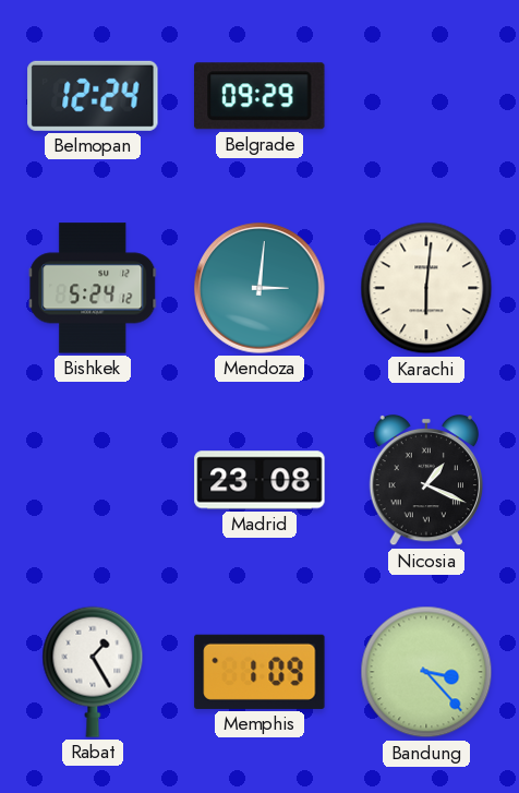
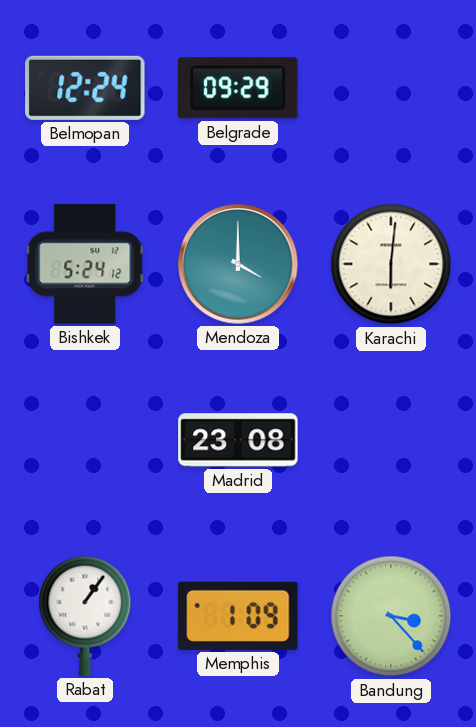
Mendoza: 3:01 -> 4:00
Nicosia: 1:19 -> none
Rabat: 1:25 -> 1:06
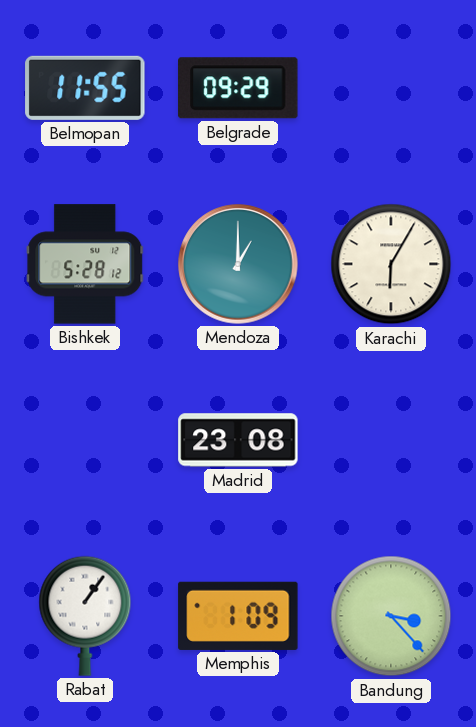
Belmopan: 12:24 -> 11:55
Bishkek: 5:24 -> 5:28
Mendoza: 4:00 -> 1:00
Karachi: 6:01 -> 6:05
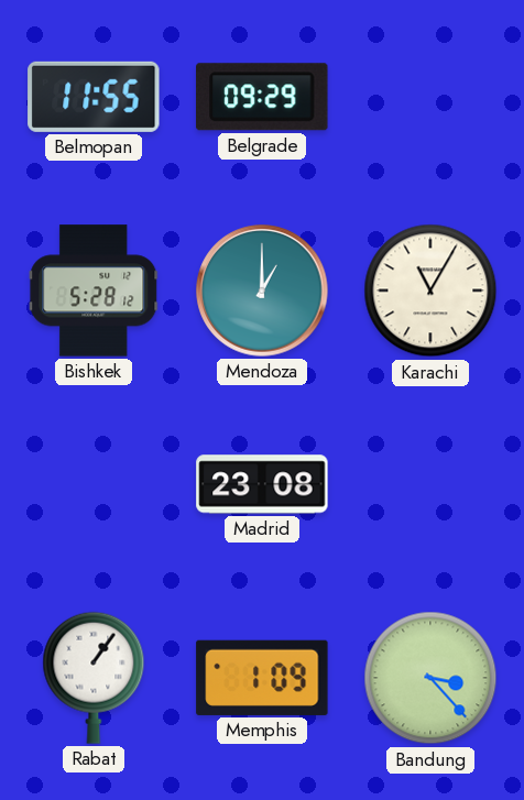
Karachi: 6:05 -> 11:05
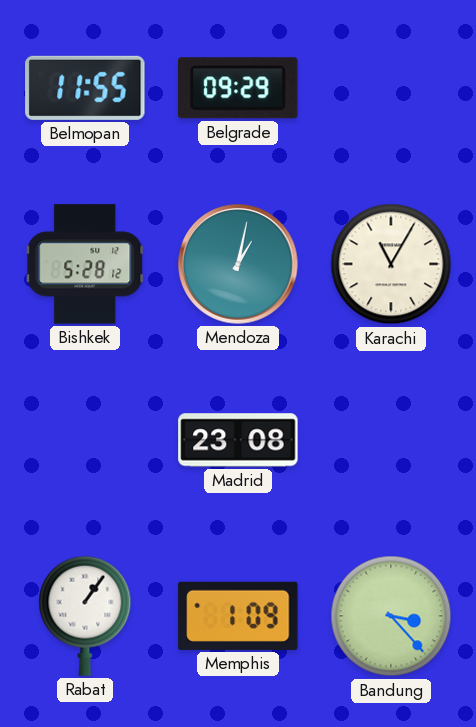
Mendoza: 1:00 -> 1:02
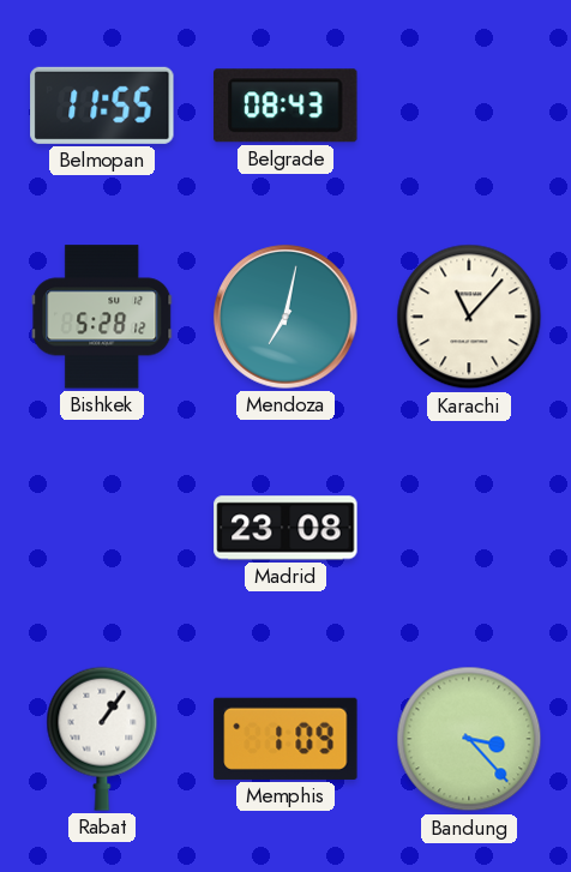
Belgrade: 09:29 -> 08:43
Mendoza: 1:02 -> 7:02
Karachi: 11:05 -> 11:07
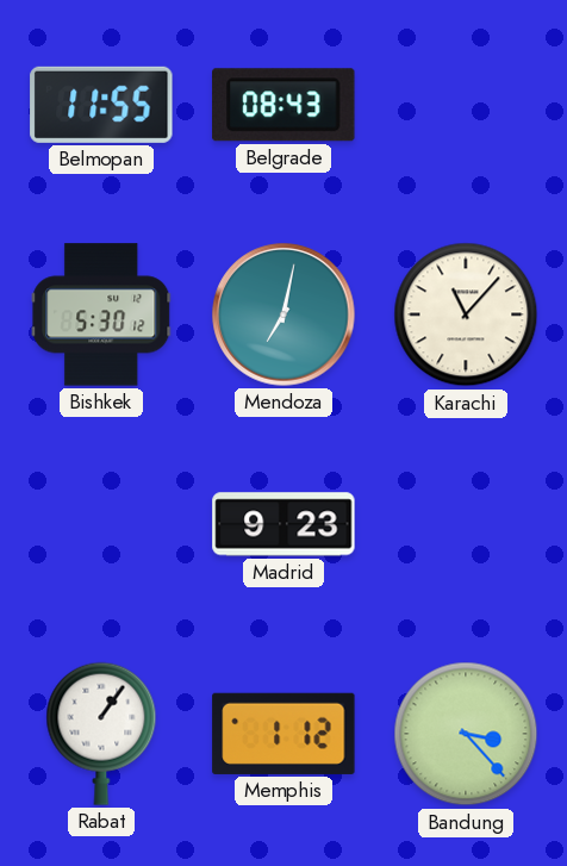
Bishkek: 5:28 -> 5:30
Madrid: 23:08 -> 9:23
Memphis: 1:09 -> 1:12
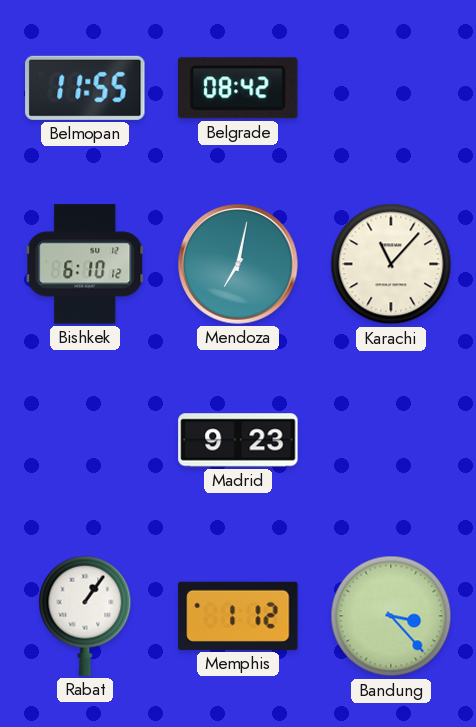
Belgrade: 08:43 -> 08:42
Bishkek: 5:30 -> 6:10
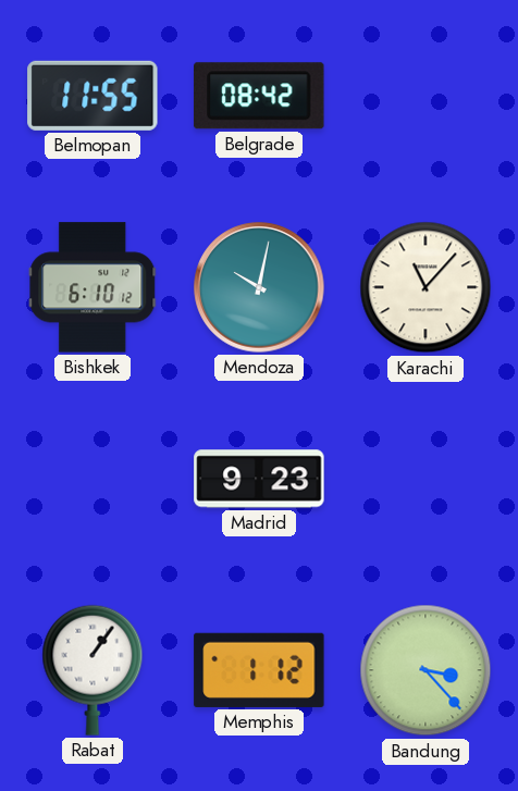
Mendoza: 7:02 -> 10:02
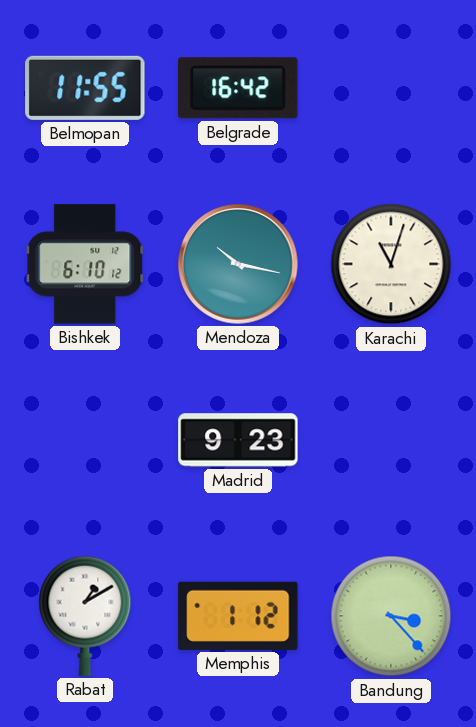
Belgrade: 08:42 -> 16:42
Mendoza: 10:02 -> 10:17
Karachi: 11:07 -> 11:03
Rabat: 1:06 -> 1:10
